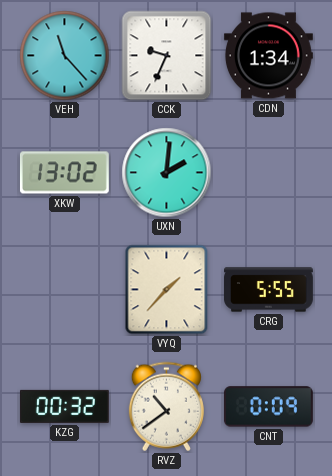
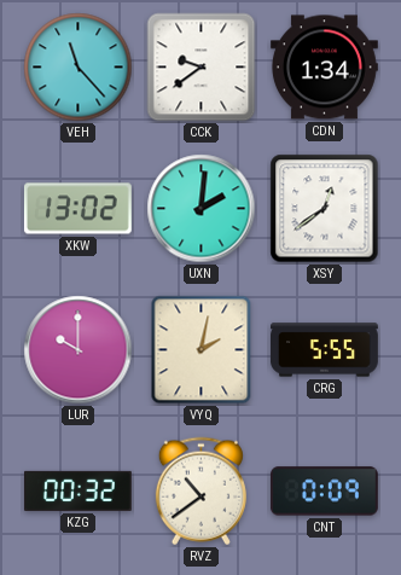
CCK: 9:34 -> 9:39
XSY: none -> 12:39
LUR: none -> 10:00
VYQ: 1:37 -> 2:02
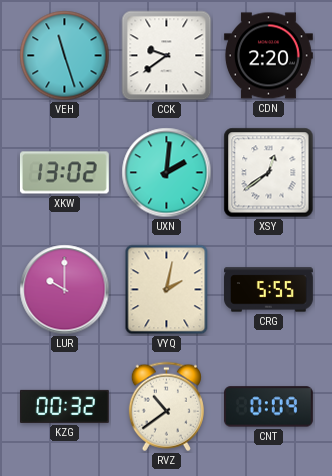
VEH: 11:23 -> 11:27
CDN: 1:34 -> 2:20
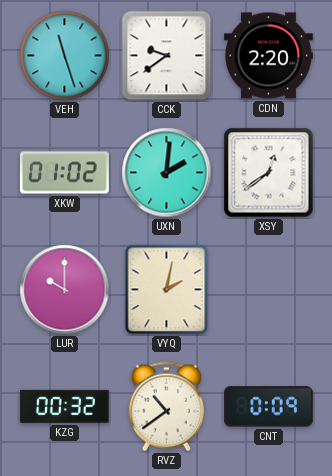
XKW: 13:02 -> 01:02
CRG: 5:55 -> none
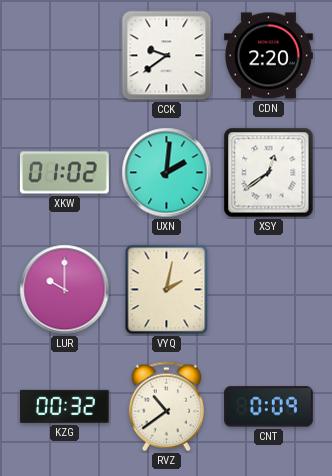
VEH: 11:27 -> none
